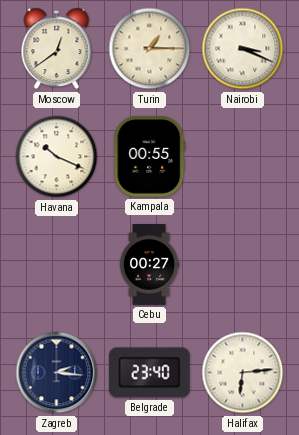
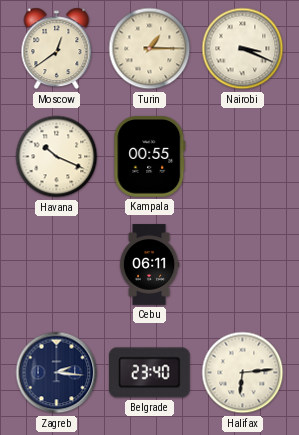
Cebu: 00:27 -> 06:11
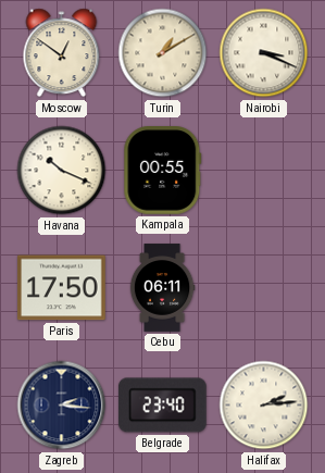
Moscow: 12:39 -> 12:51
Turin: 1:15 -> 1:10
Paris: none -> 17:50
Halifax: 6:14 -> 2:14
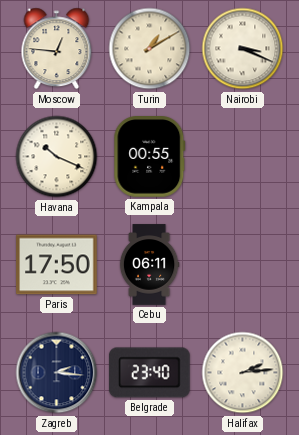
Moscow: 12:51 -> 12:46
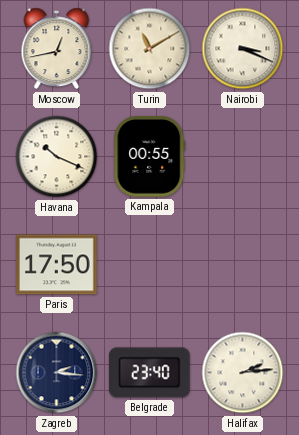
Moscow: 12:46 -> 12:43
Turin: 1:10 -> 11:10
Cebu: 06:11 -> none
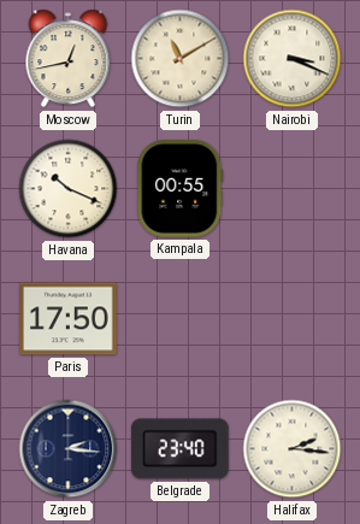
Halifax: 2:14 -> 2:16
